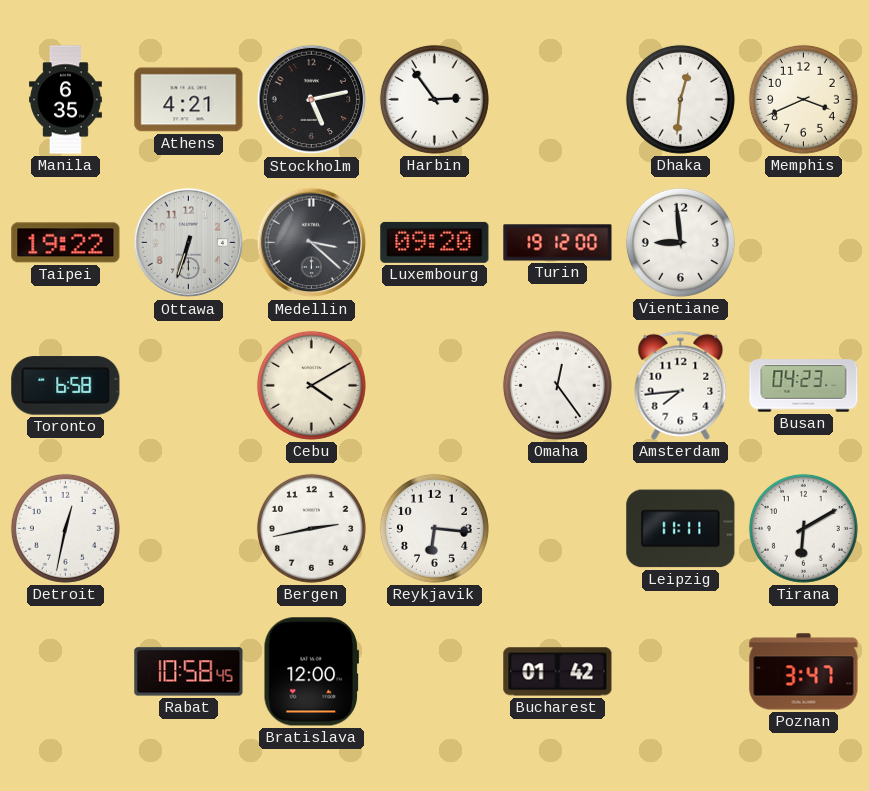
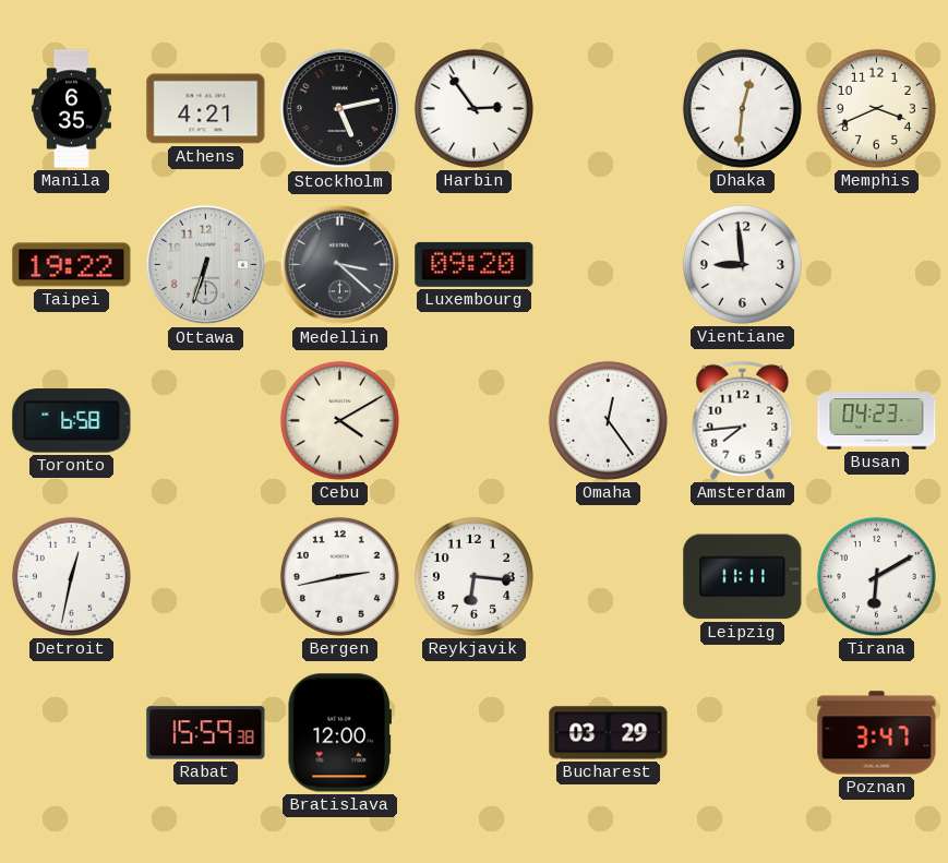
Turin: 19:12 -> none
Rabat: 10:58 -> 15:59
Bucharest: 01:42 -> 03:29
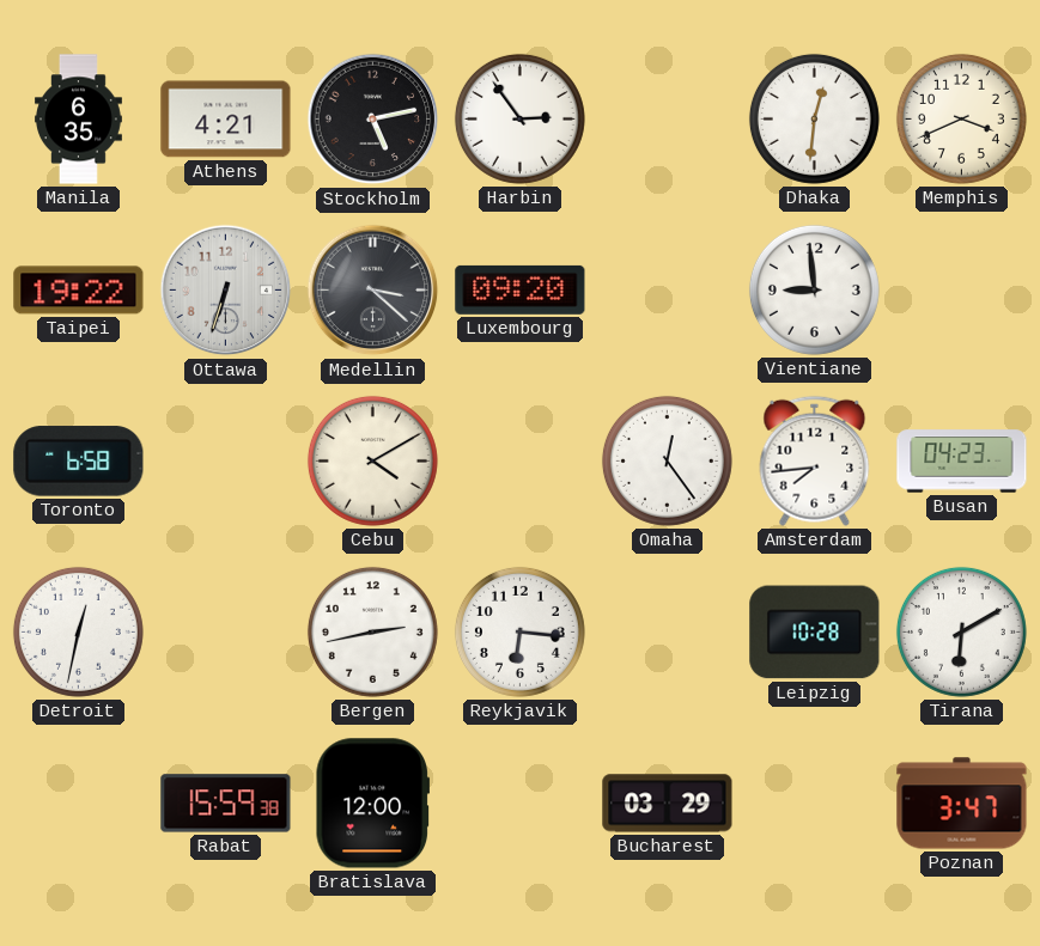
Leipzig: 11:11 -> 10:28
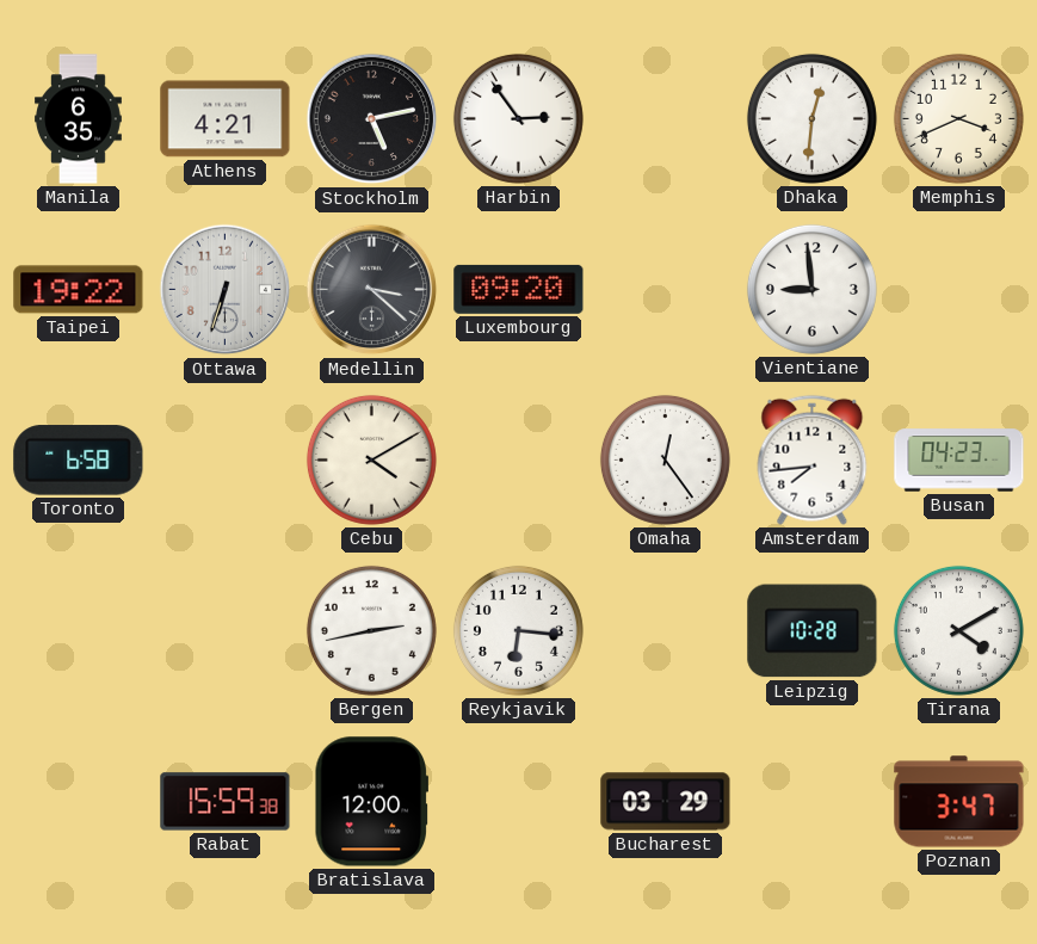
Detroit: 12:32 -> none
Tirana: 6:10 -> 4:10
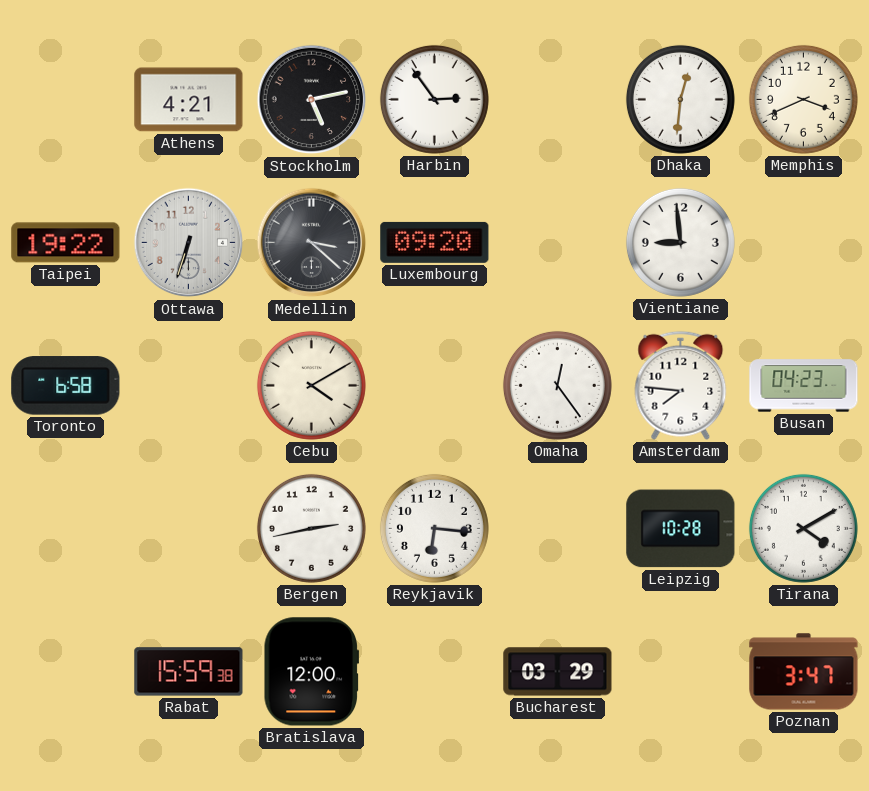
Manila: 6:35 -> none
Amsterdam: 7:44 -> 7:46
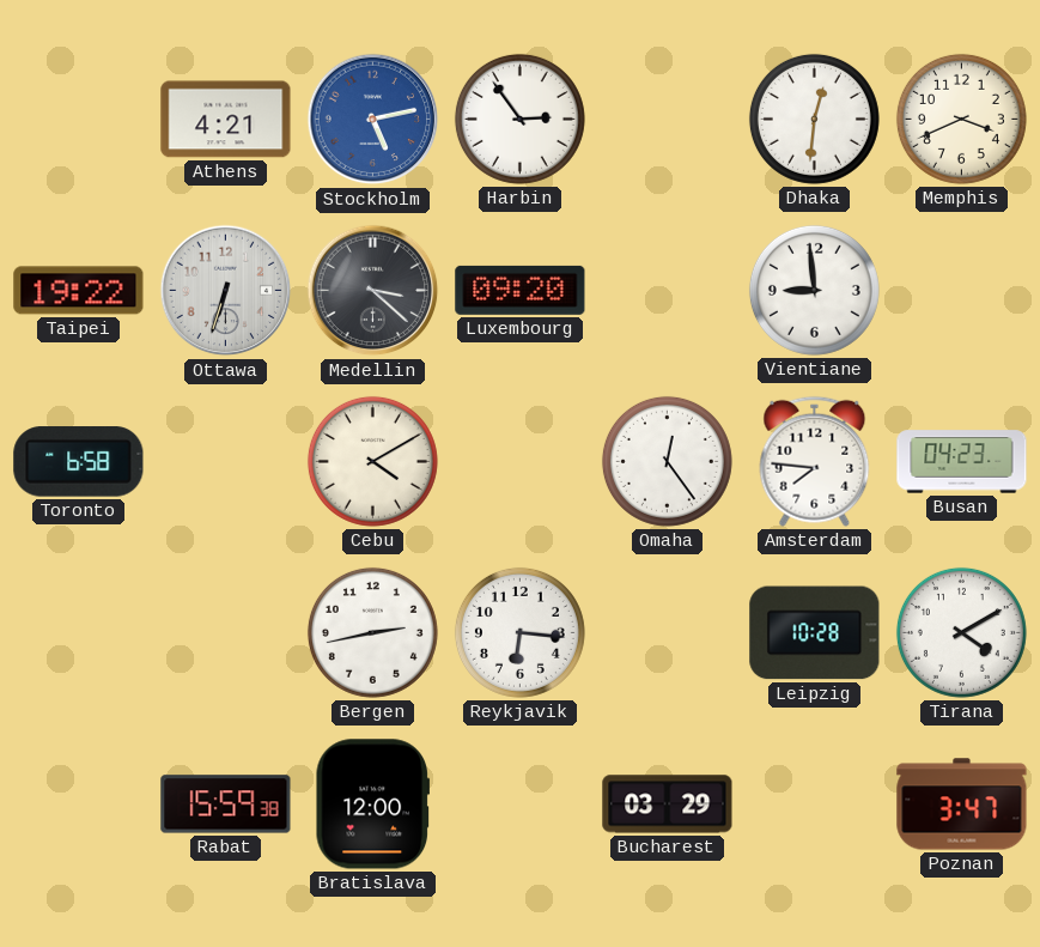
Stockholm dial: black -> blue
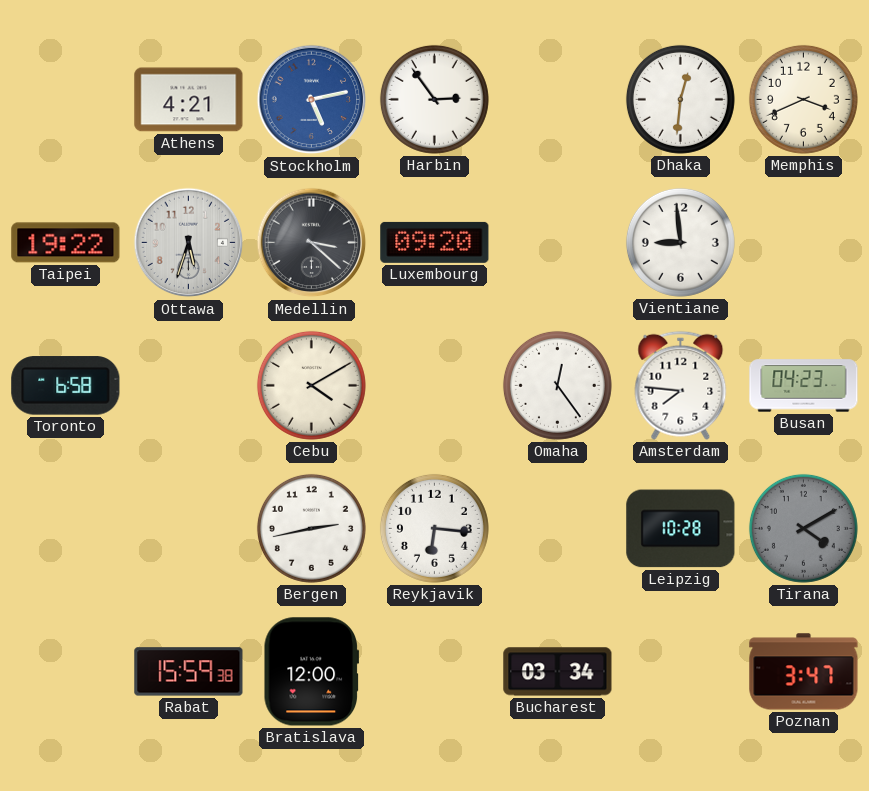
Ottawa: 6:33 -> 5:33
Tirana dial: white -> grey
Bucharest: 03:29 -> 03:34
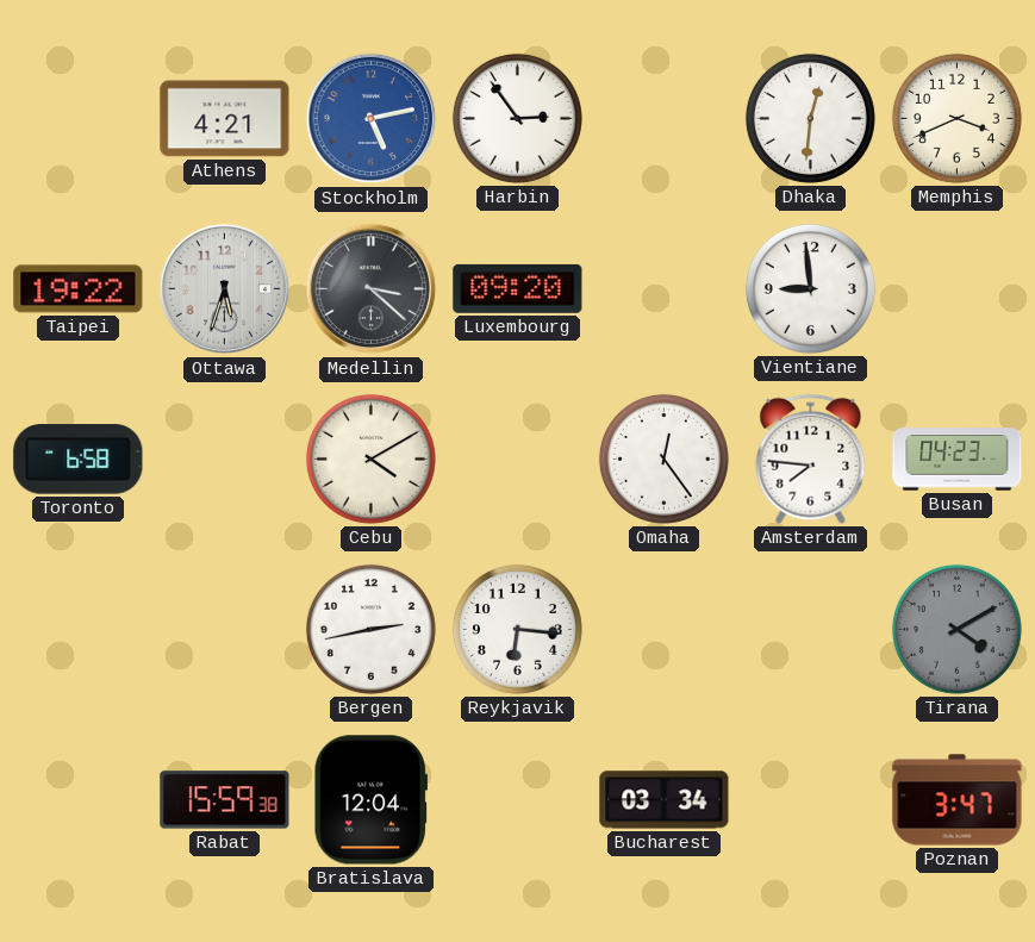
Leipzig: 10:28 -> none
Bratislava: 12:00 -> 12:04
